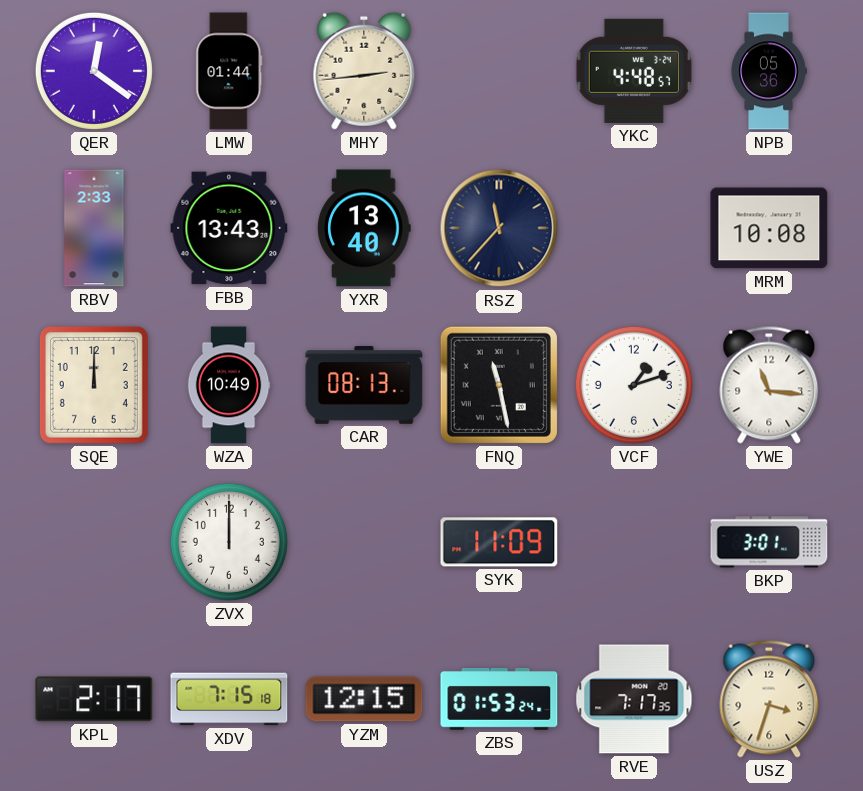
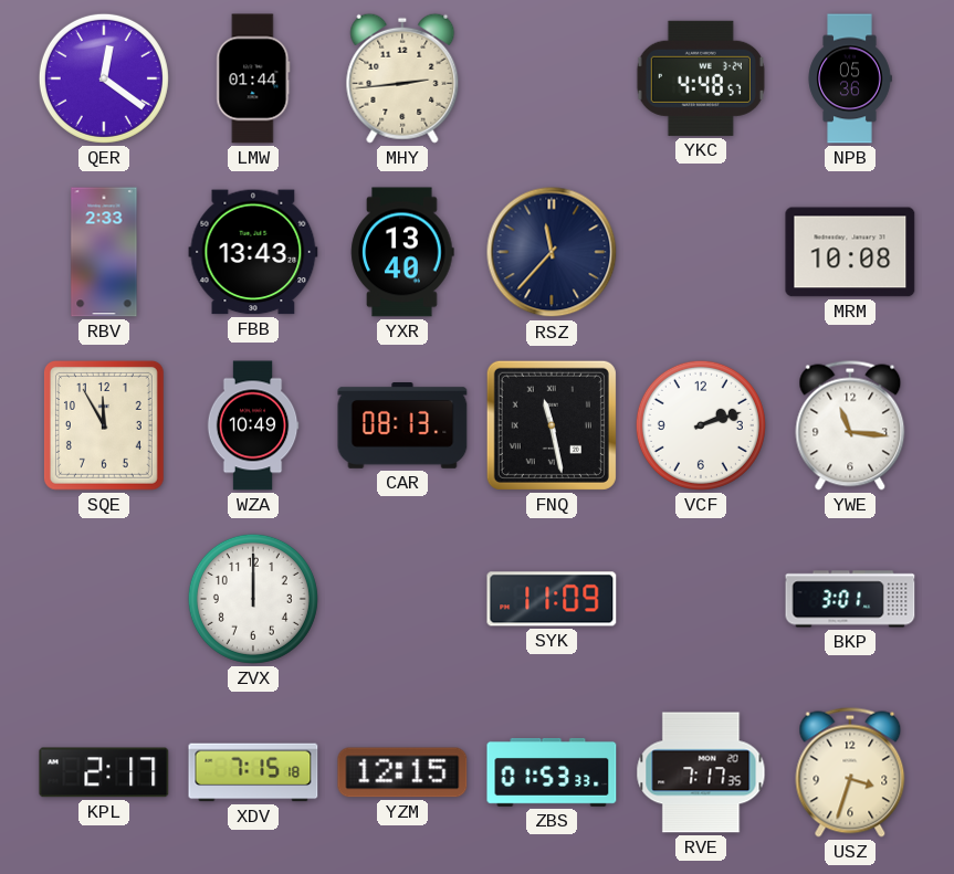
SQE: 12:00 -> 11:55
VCF: 1:12 -> 2:12
ZBS: 01:53:24 -> 01:53:33
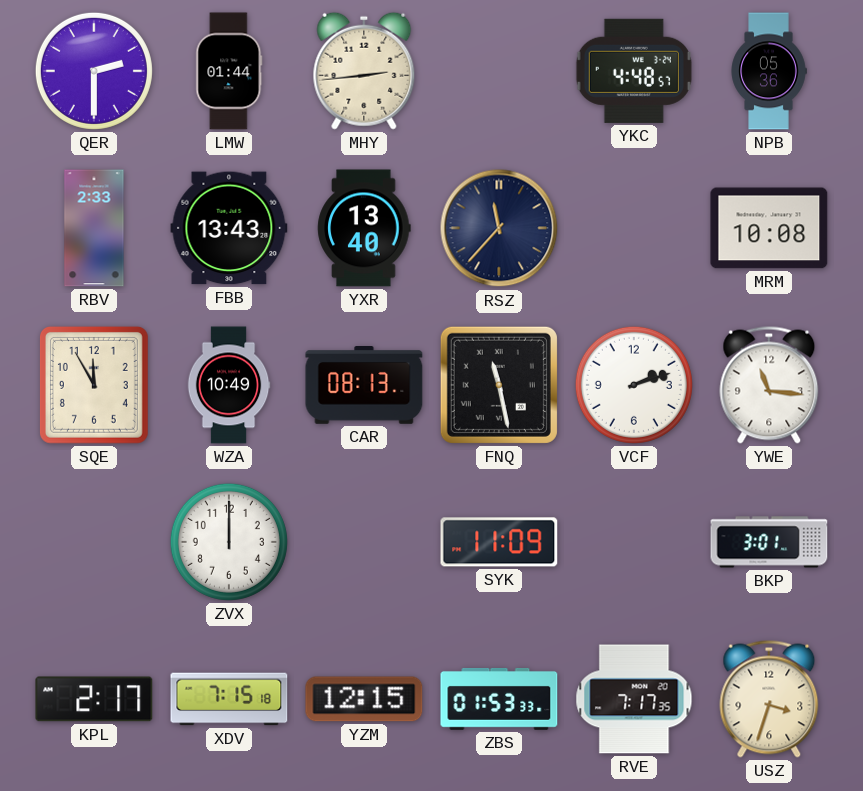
QER: 12:21 -> 2:30
